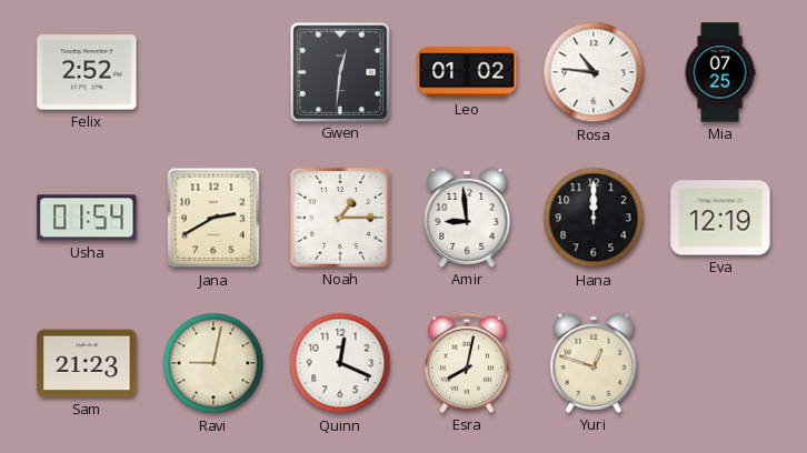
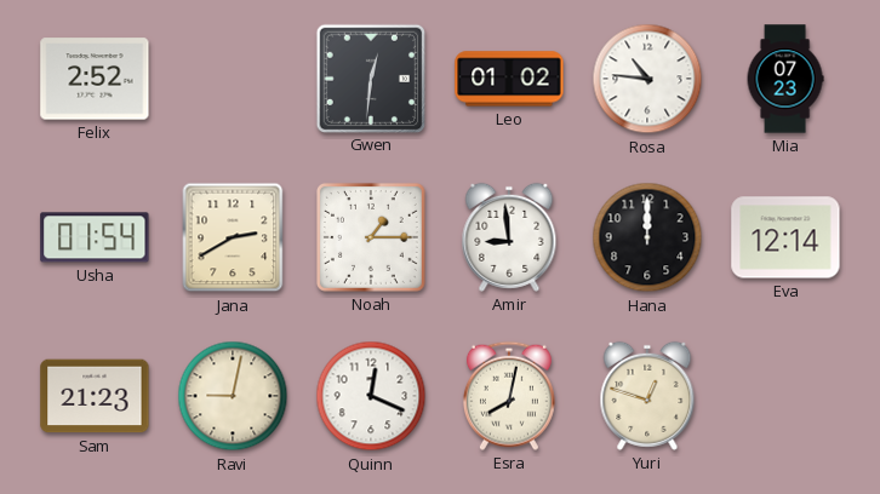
Mia: 07:25 -> 07:23
Eva: 12:19 -> 12:14
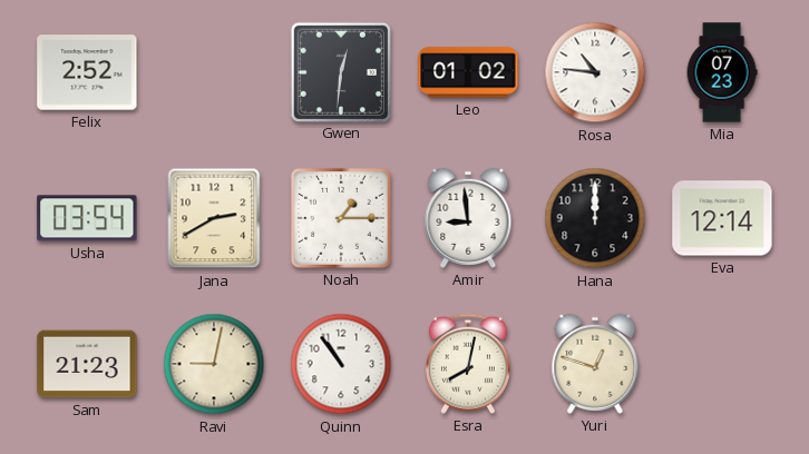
Usha: 01:54 -> 03:54
Quinn: 12:19 -> 10:54
